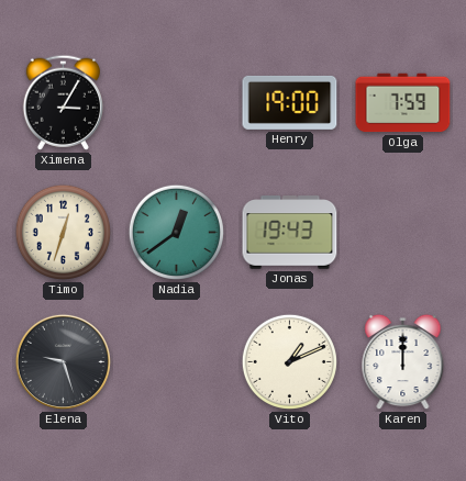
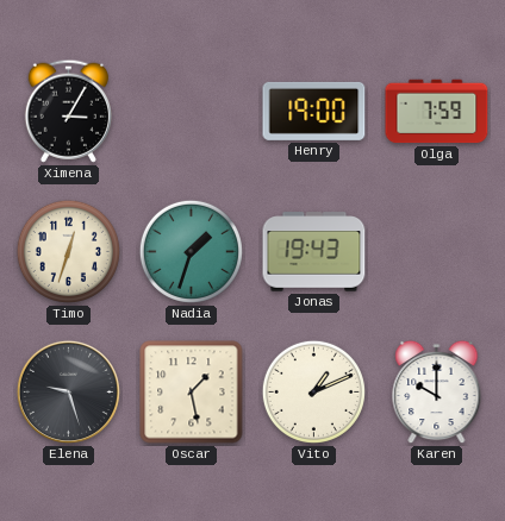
Nadia: 12:39 -> 1:33
Oscar: none -> 1:28
Karen: 12:00 -> 10:00
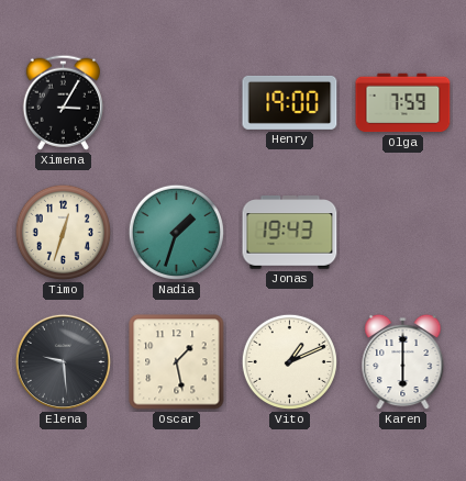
Elena: 9:27 -> 9:29
Karen: 10:00 -> 6:00
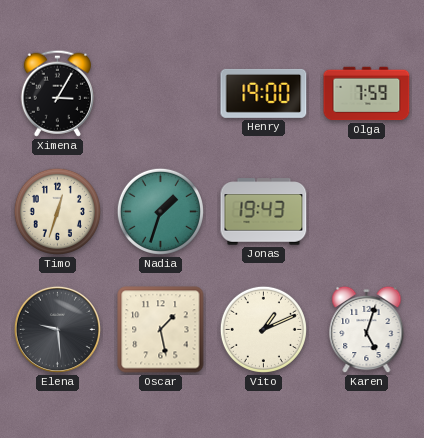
Karen: 6:00 -> 5:03
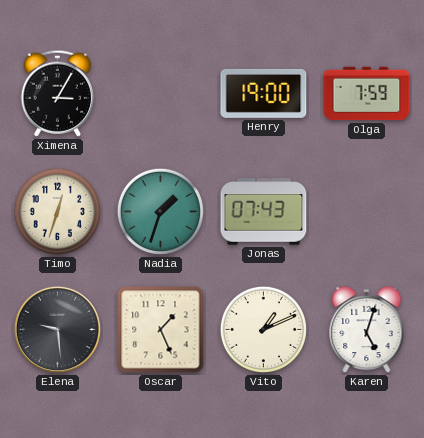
Jonas: 19:43 -> 07:43
Oscar: 1:28 -> 1:26
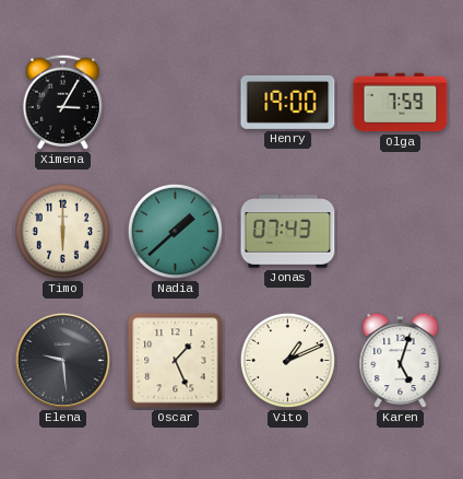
Timo: 12:33 -> 6:00
Nadia: 1:33 -> 1:38
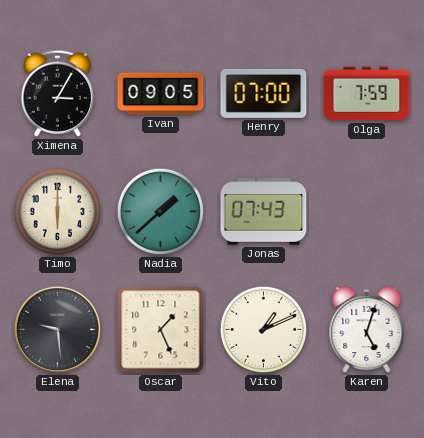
Ivan: none -> 09:05
Henry: 19:00 -> 07:00
